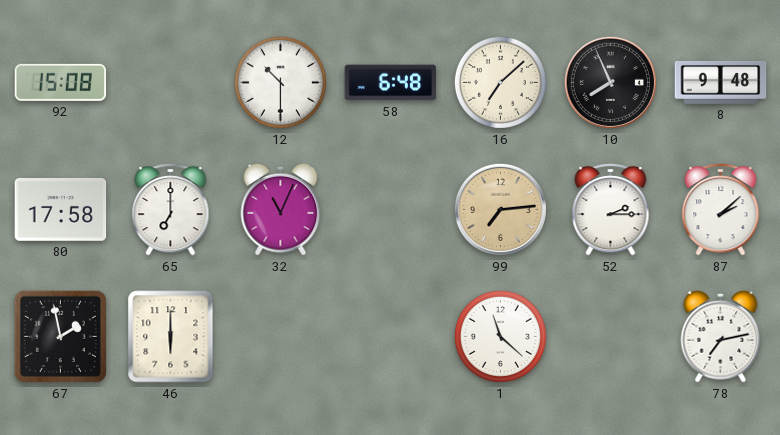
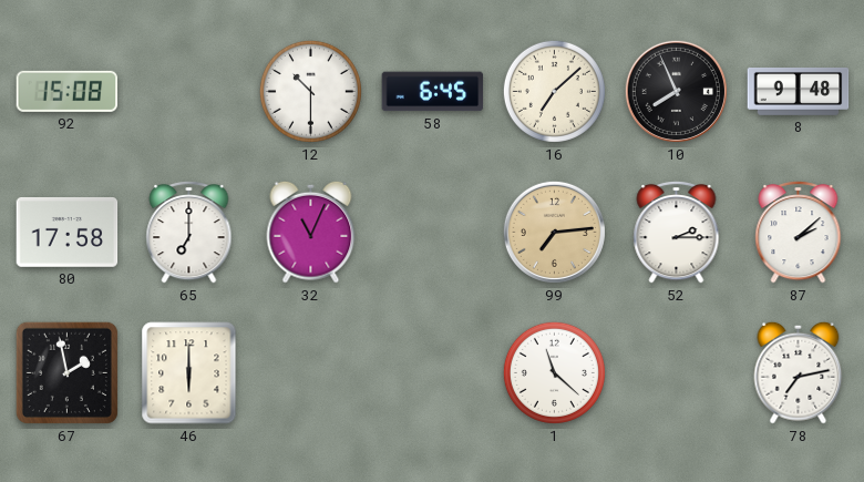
58: 6:48 -> 6:45
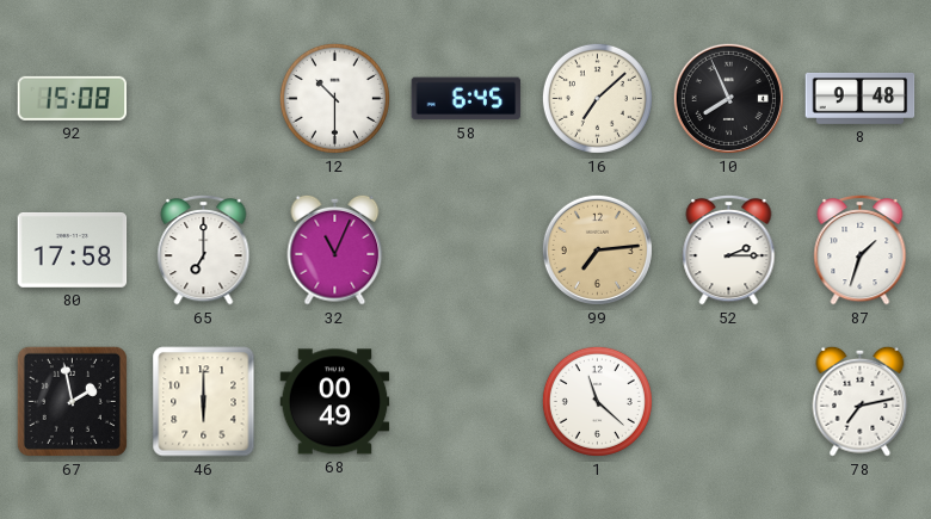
87: 2:08 -> 1:33
68: none -> 00:49
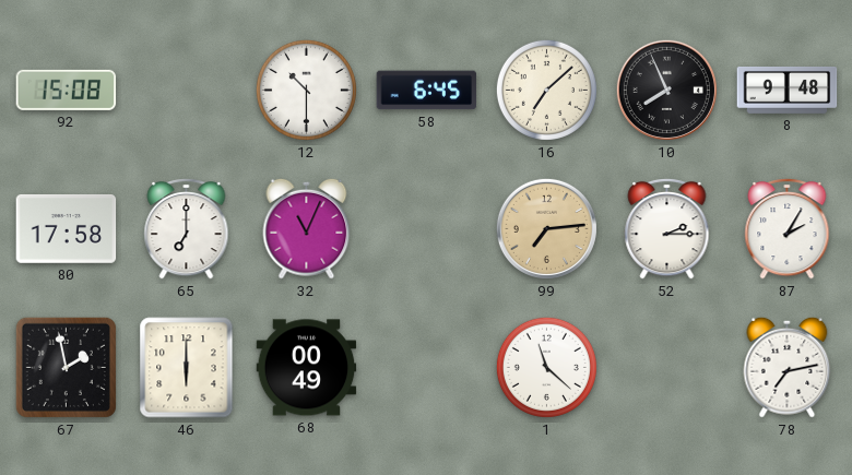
87: 1:33 -> 2:05
